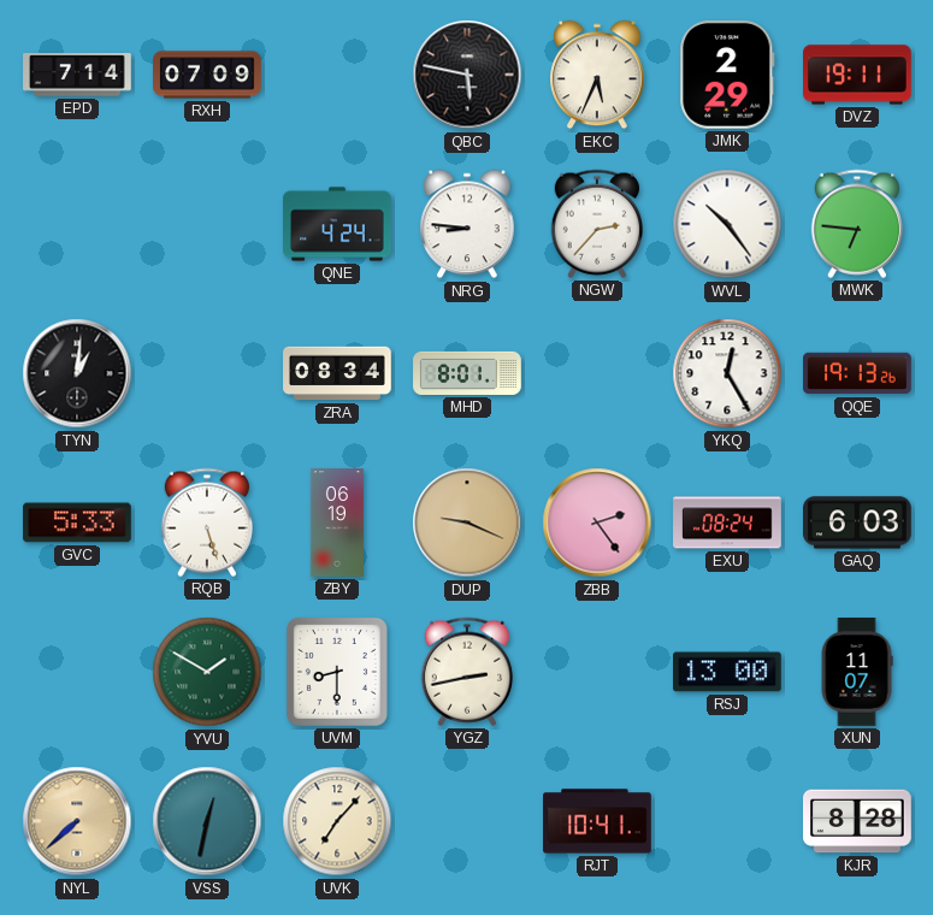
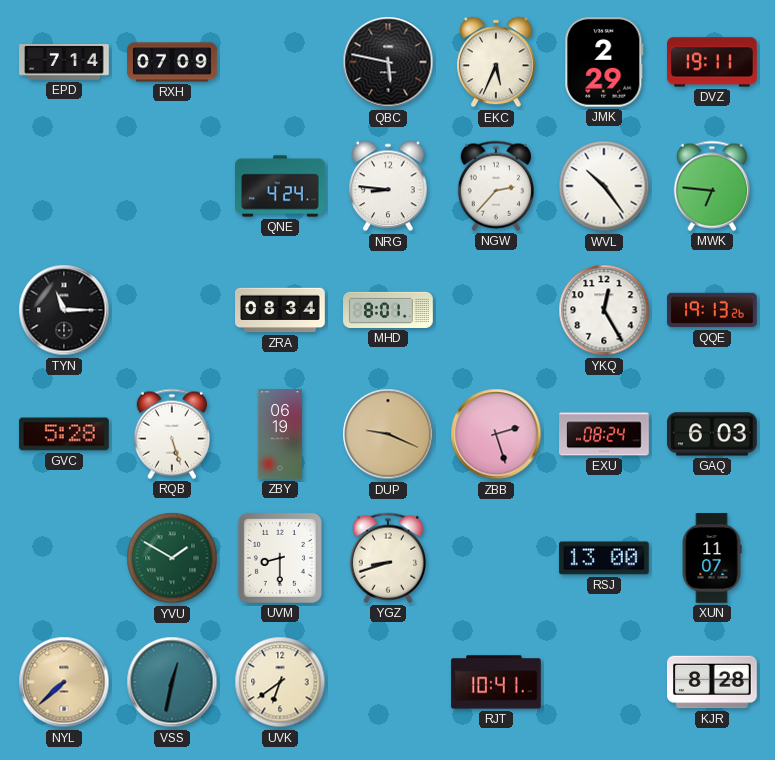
TYN: 1:01 -> 11:15
GVC: 5:33 -> 5:28
ZBB: 2:24 -> 2:27
YGZ: 2:43 -> 8:42
UVK: 7:07 -> 6:39
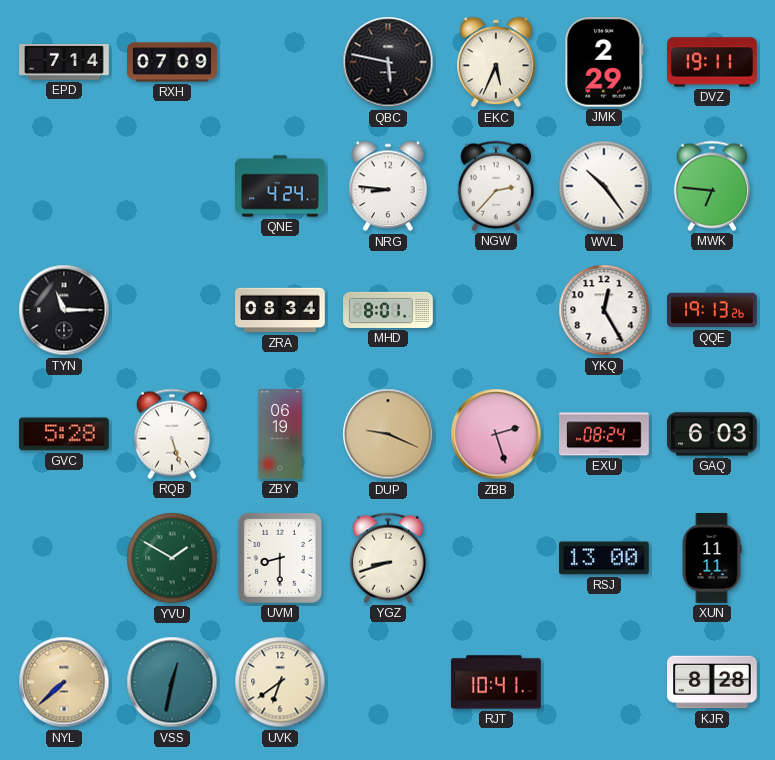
XUN: 11:07 -> 11:11
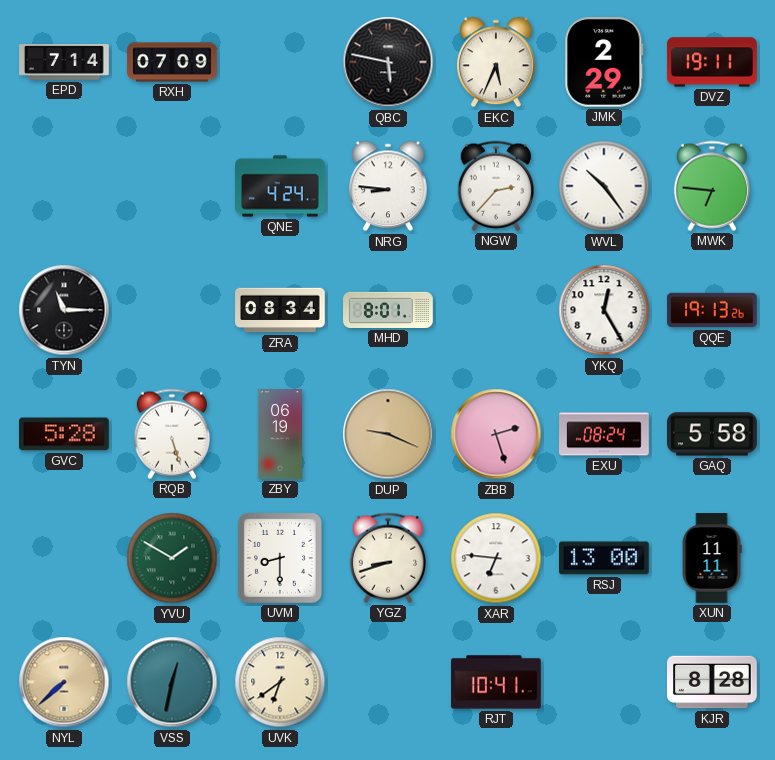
GAQ: 6:03 -> 5:58
XAR: none -> 6:46
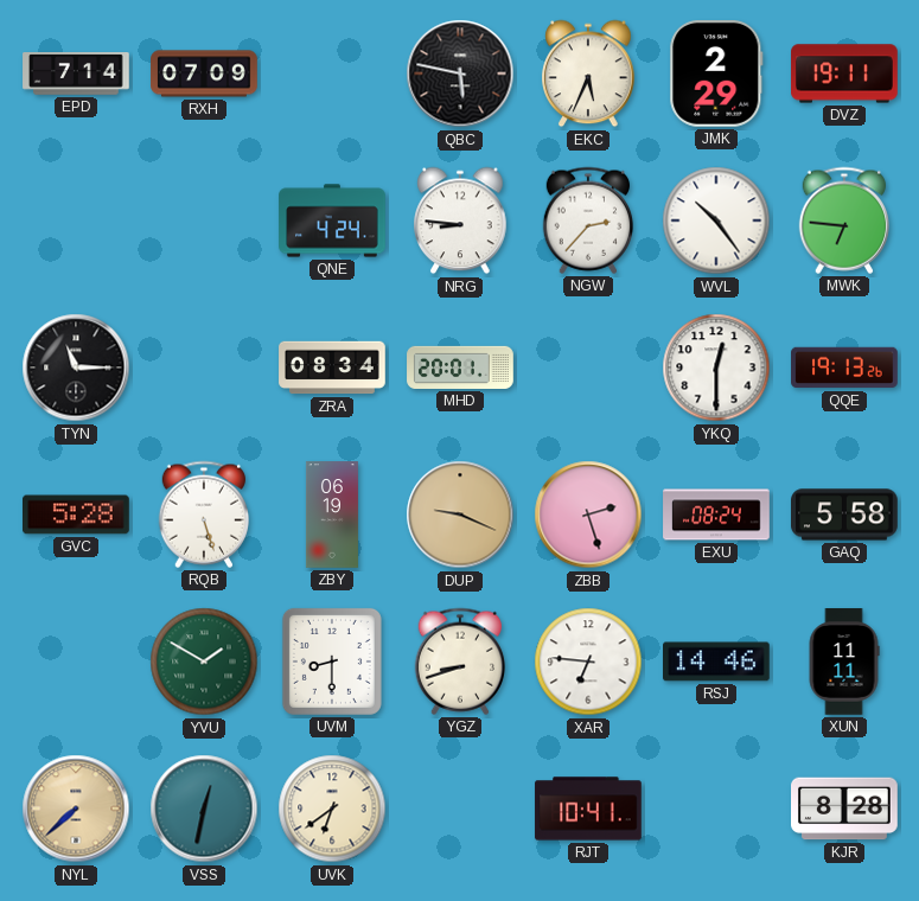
MHD: 8:01 -> 20:01
YKQ: 12:25 -> 12:30
RSJ: 13:00 -> 14:46
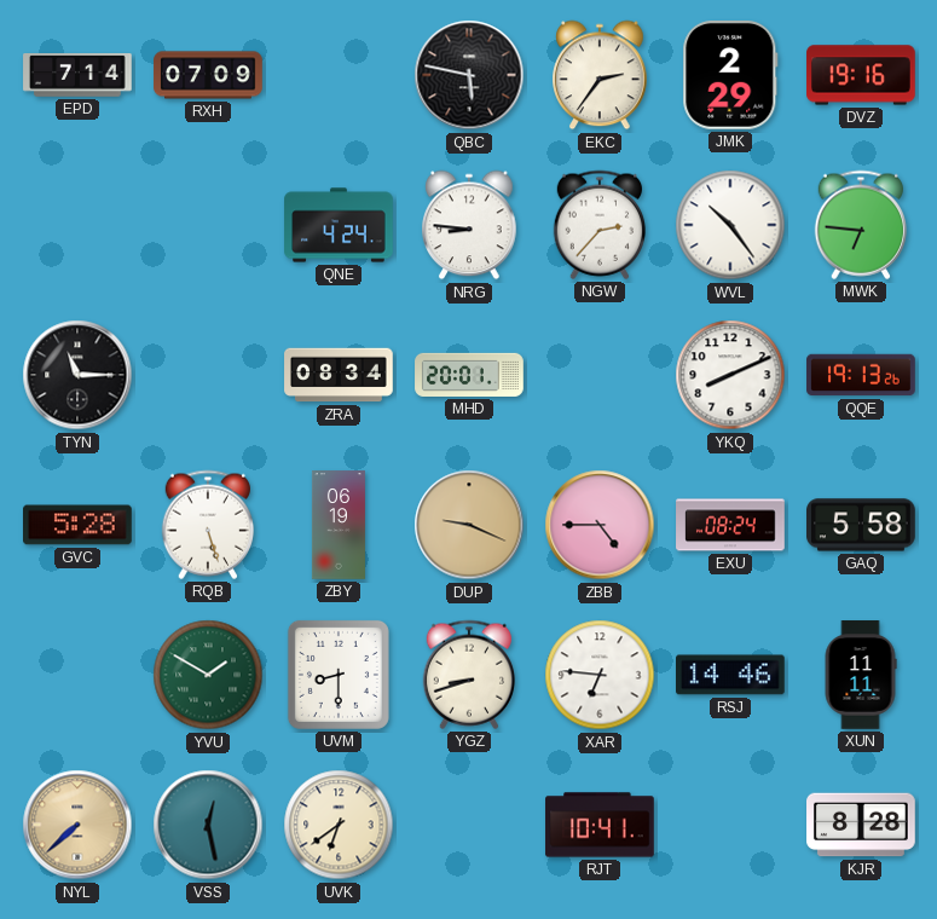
EKC: 5:34 -> 2:36
DVZ: 19:11 -> 19:16
YKQ: 12:30 -> 8:11
ZBB: 2:27 -> 4:45
VSS: 12:32 -> 12:28
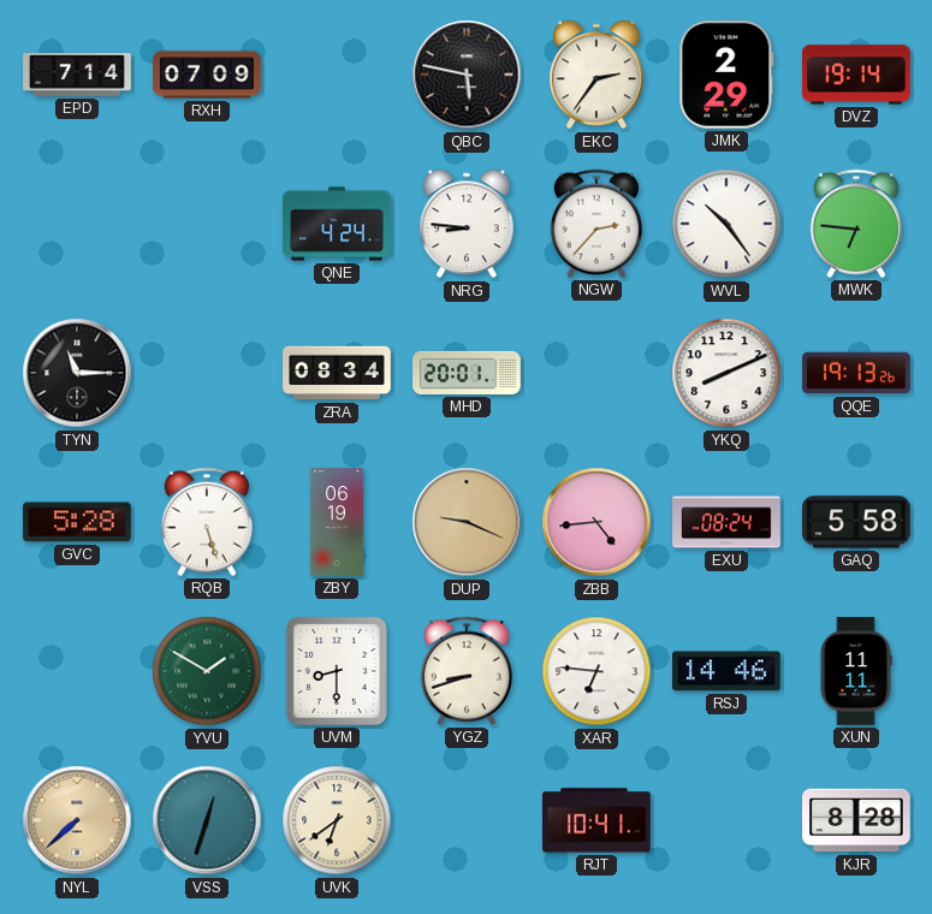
DVZ: 19:16 -> 19:14
ZBB: 4:45 -> 4:44
VSS: 12:28 -> 12:33
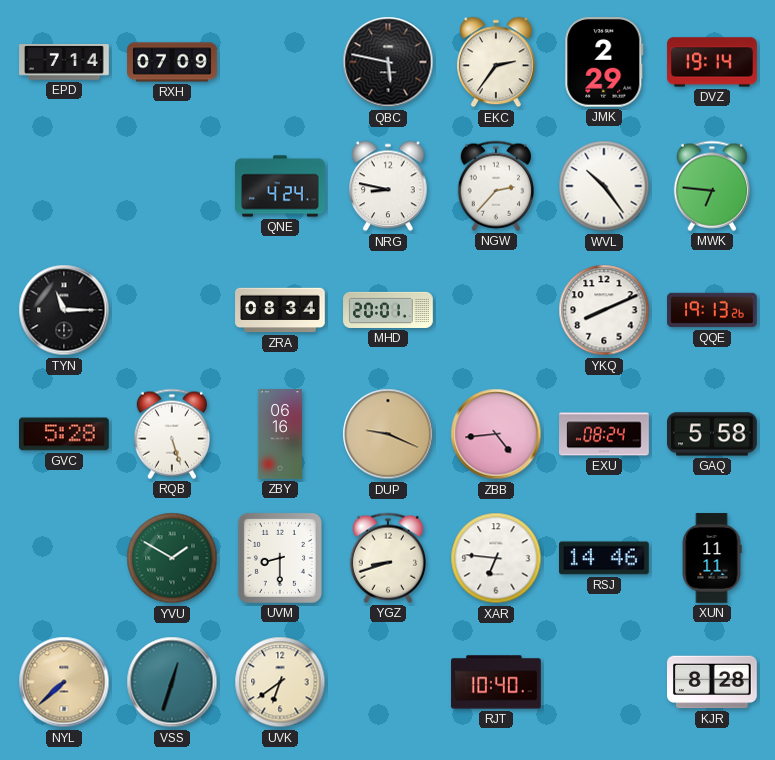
NRG: 8:46 -> 8:47
ZBY: 06:19 -> 06:16
RJT: 10:41 -> 10:40
